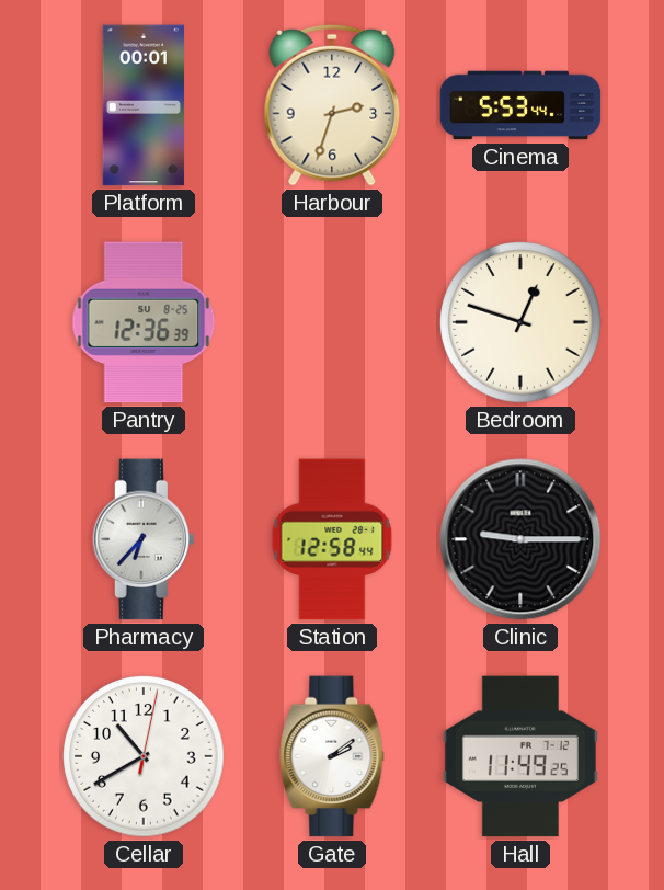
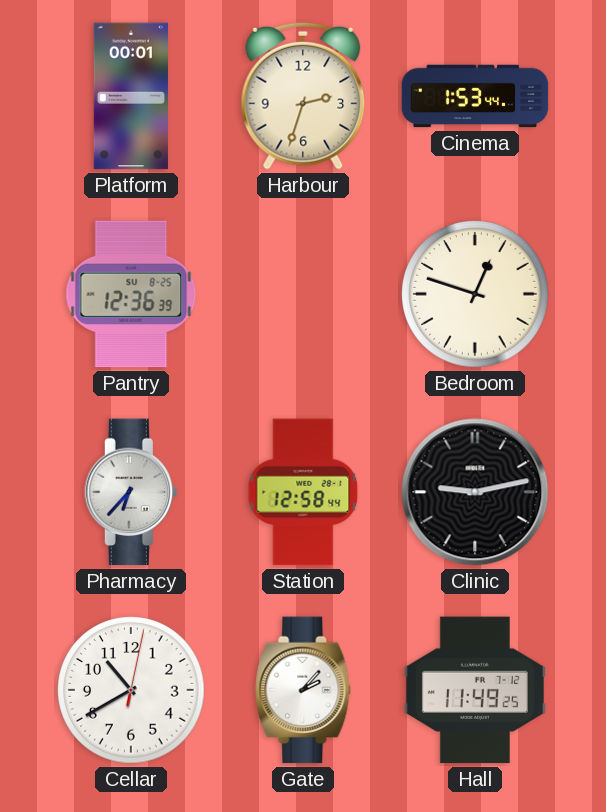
Cinema: 5:53 -> 1:53
Clinic: 9:15 -> 9:13
Gate: 2:09 -> 2:07
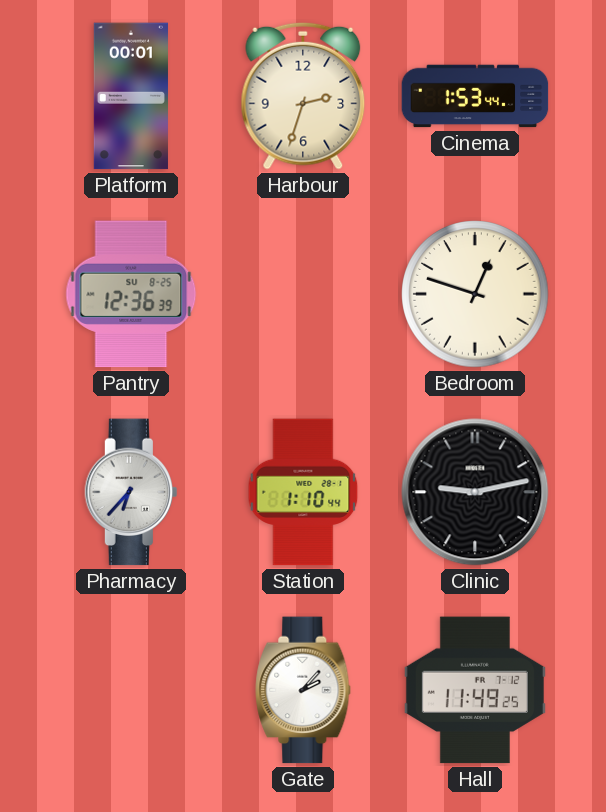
Station: 12:58 -> 1:10
Cellar: 10:40 -> none
